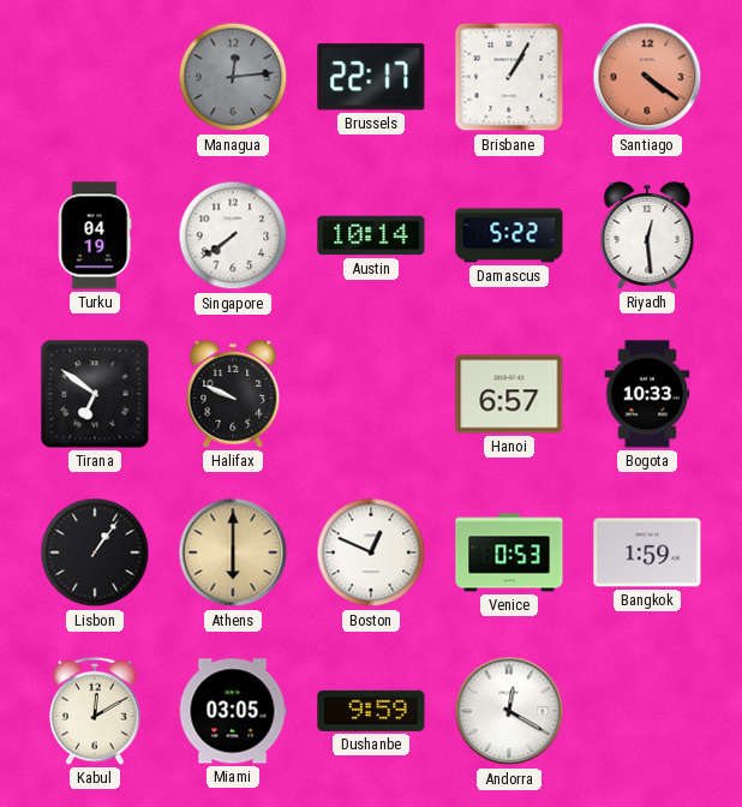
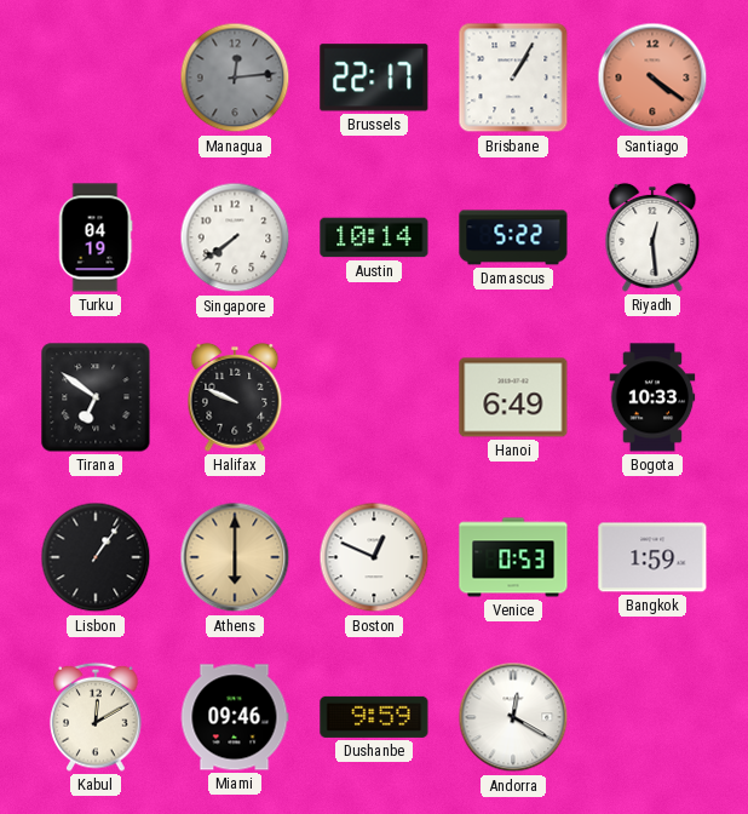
Hanoi: 6:57 -> 6:49
Miami: 03:05 -> 09:46
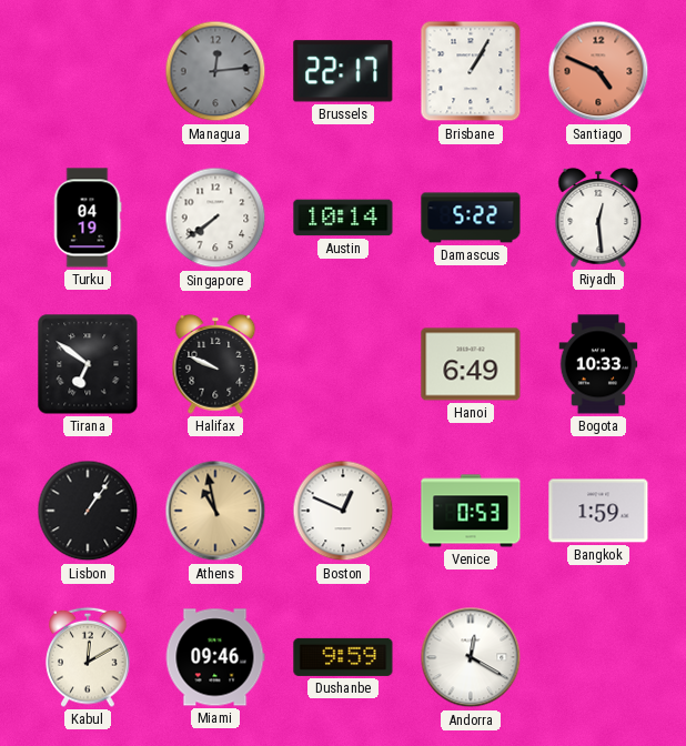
Santiago: 4:21 -> 4:49
Athens: 6:00 -> 10:58
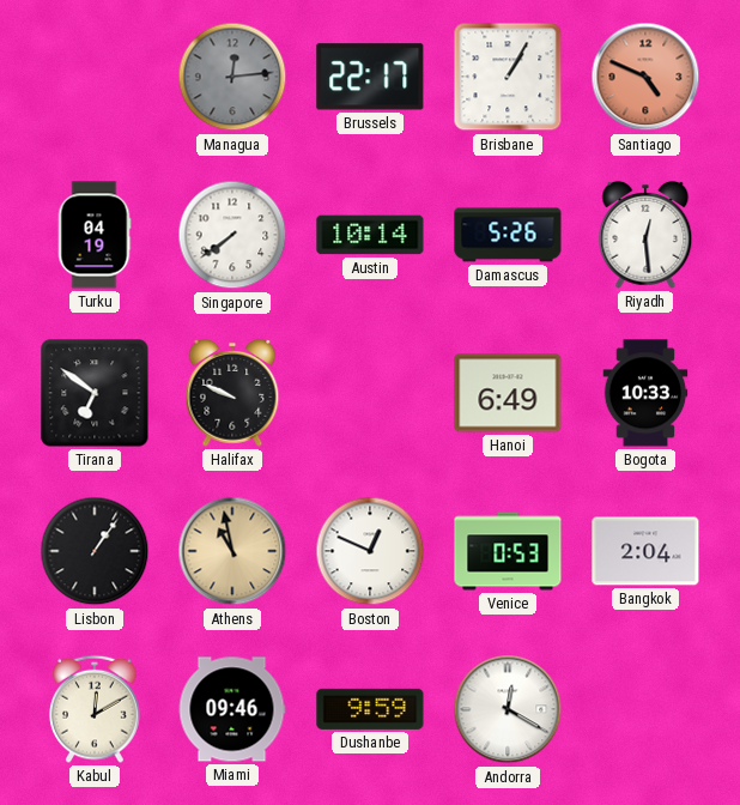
Damascus: 5:22 -> 5:26
Bangkok: 1:59 -> 2:04
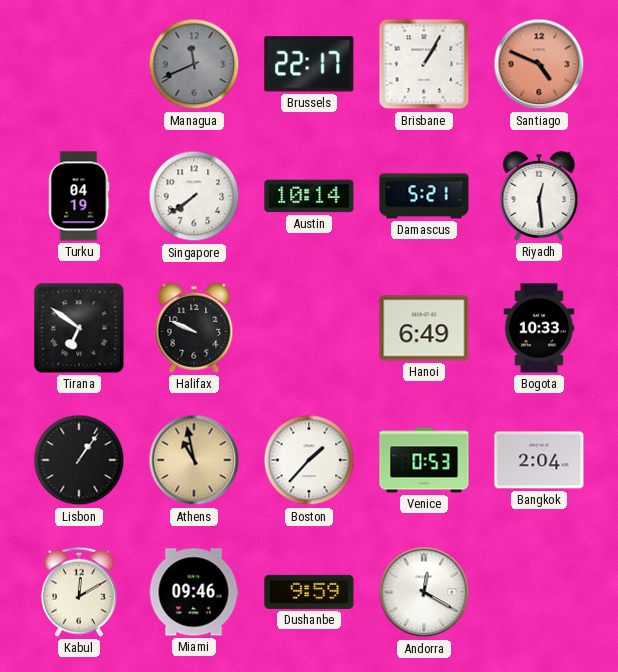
Managua: 12:14 -> 11:41
Damascus: 5:26 -> 5:21
Boston: 12:49 -> 1:37
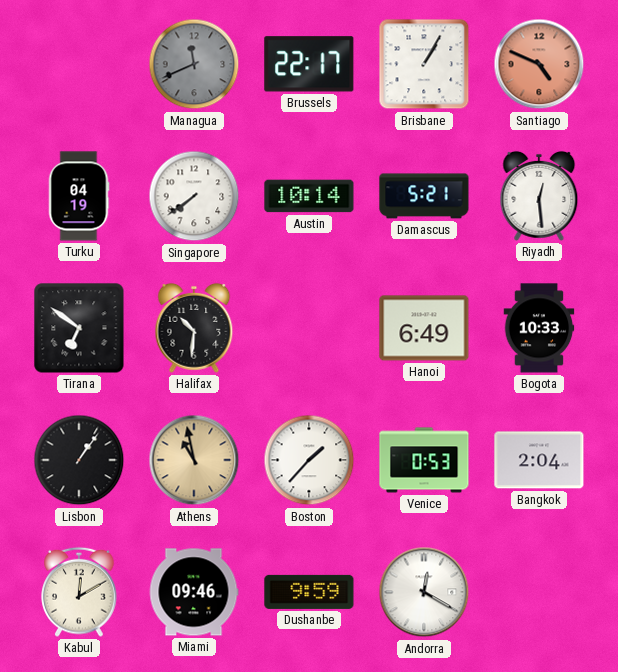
Halifax: 9:49 -> 10:31
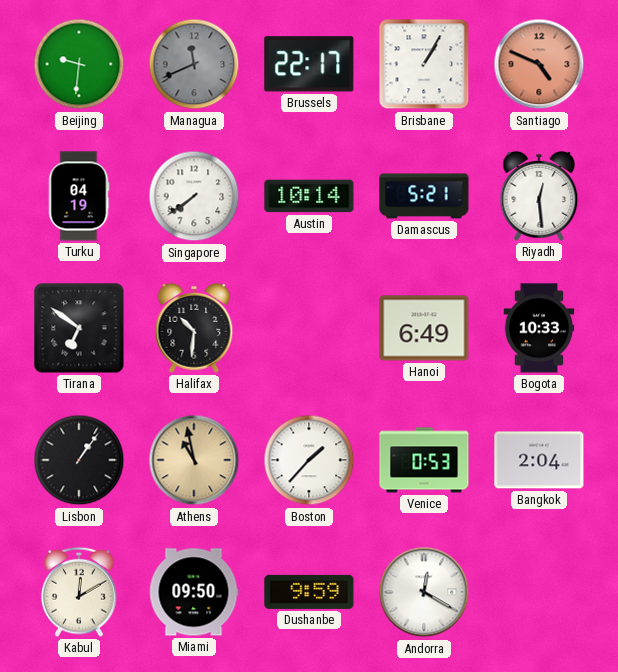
Beijing: none -> 9:31
Miami: 09:46 -> 09:50
